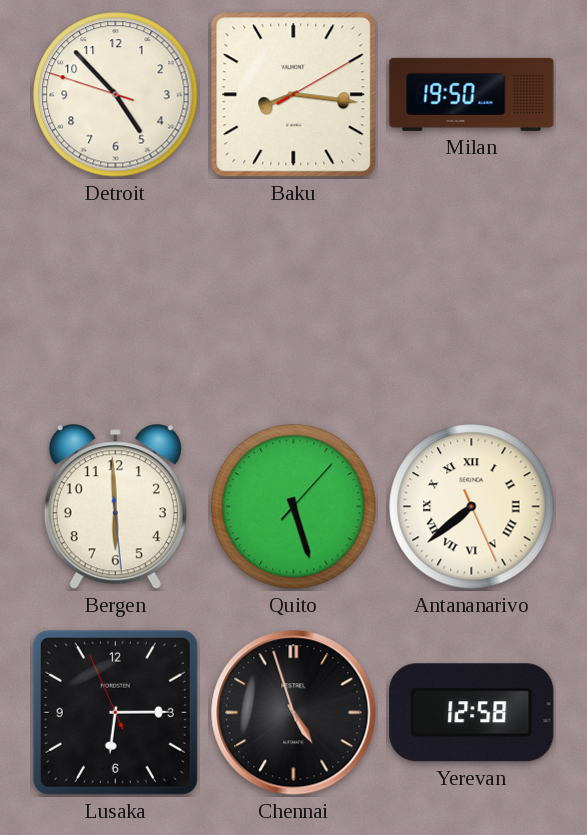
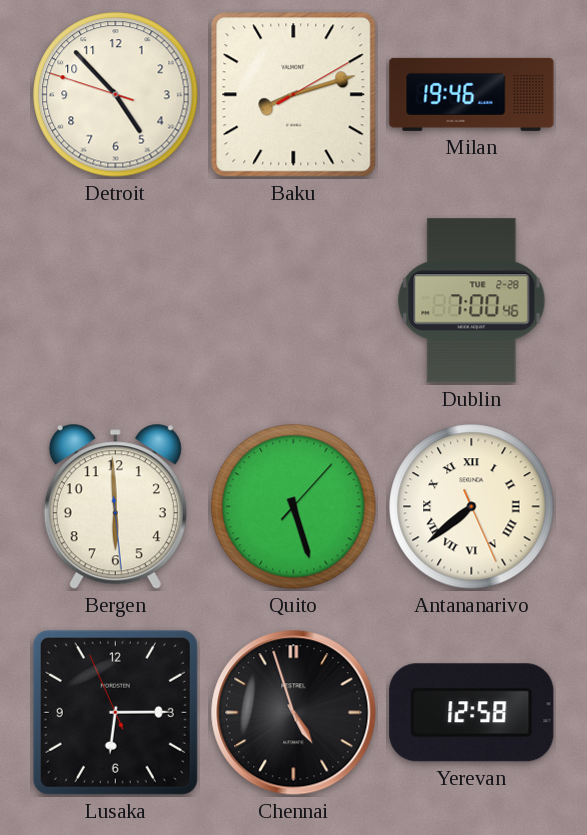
Baku: 8:16 -> 8:12
Milan: 19:50 -> 19:46
Dublin: none -> 7:00
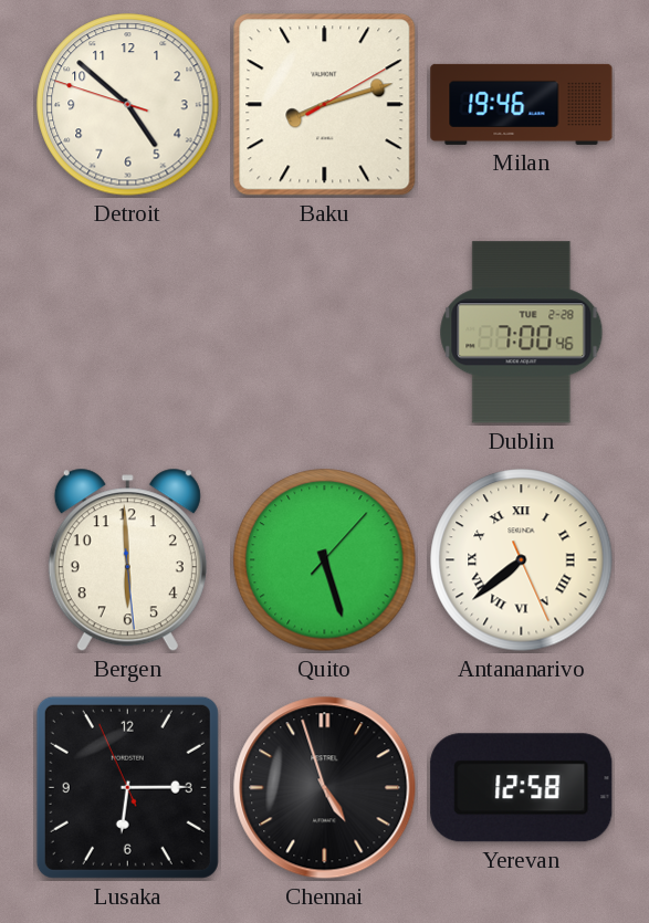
Detroit: 4:52 -> 4:51
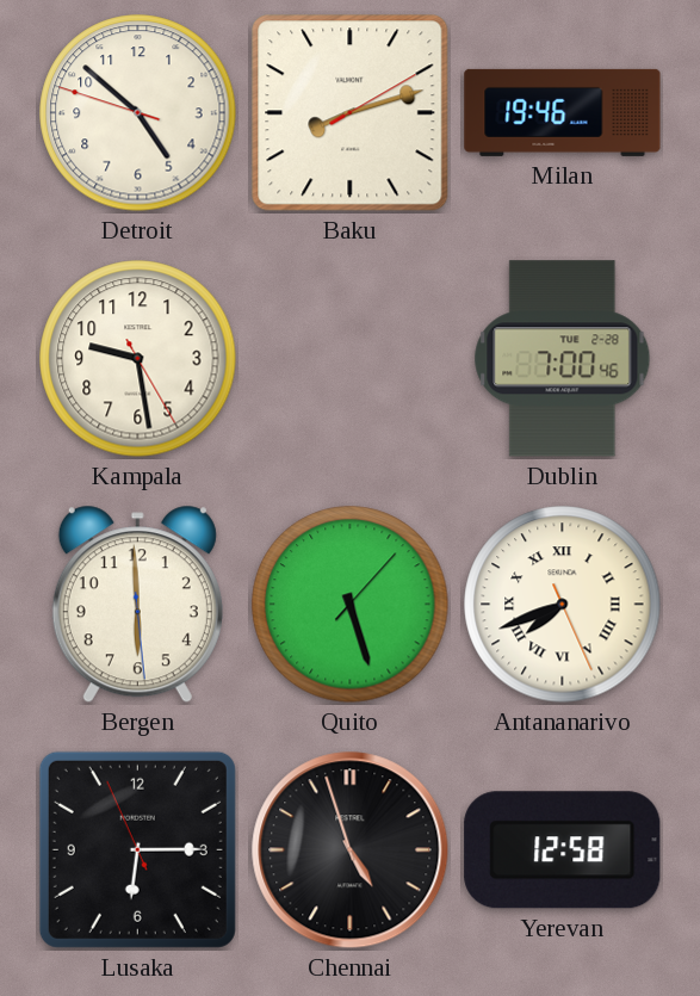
Kampala: none -> 9:28
Antananarivo: 7:38 -> 7:41
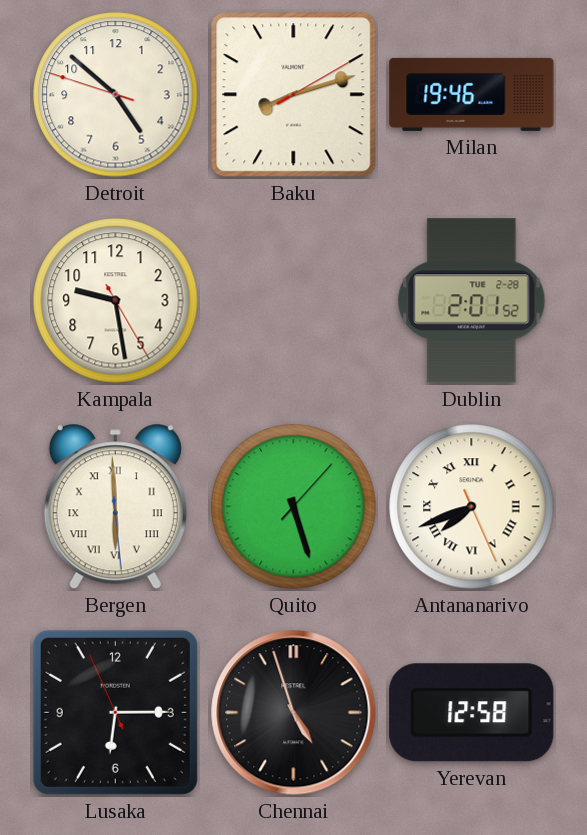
Dublin: 7:00 -> 2:01
Bergen numerals: Arabic -> Roman
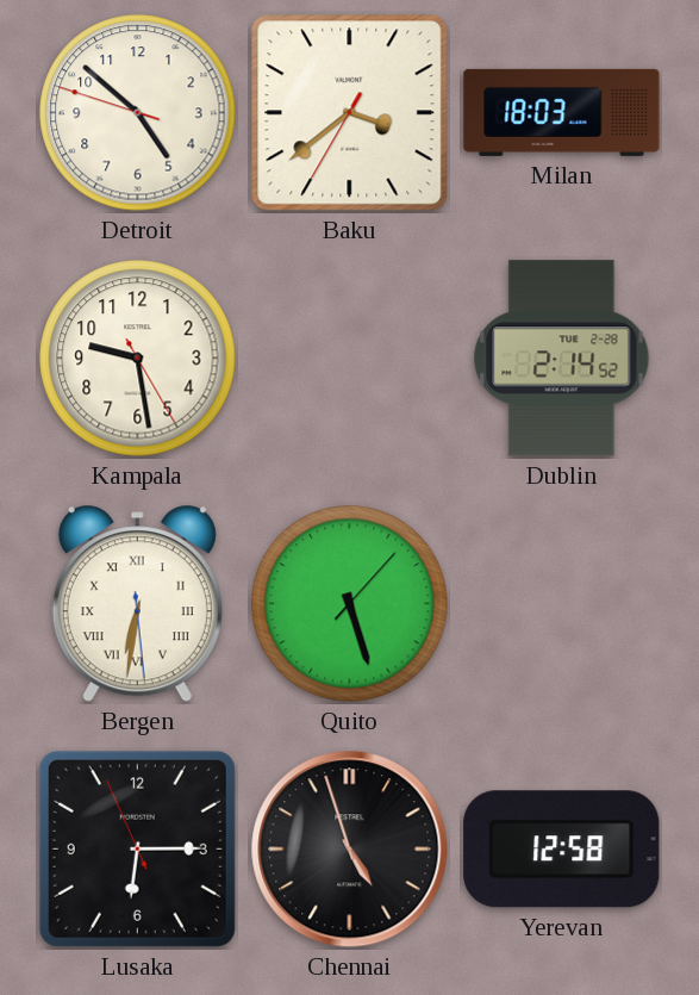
Baku: 8:12 -> 3:38
Milan: 19:46 -> 18:03
Dublin: 2:01 -> 2:14
Bergen: 5:59 -> 6:31
Antananarivo: 7:41 -> none
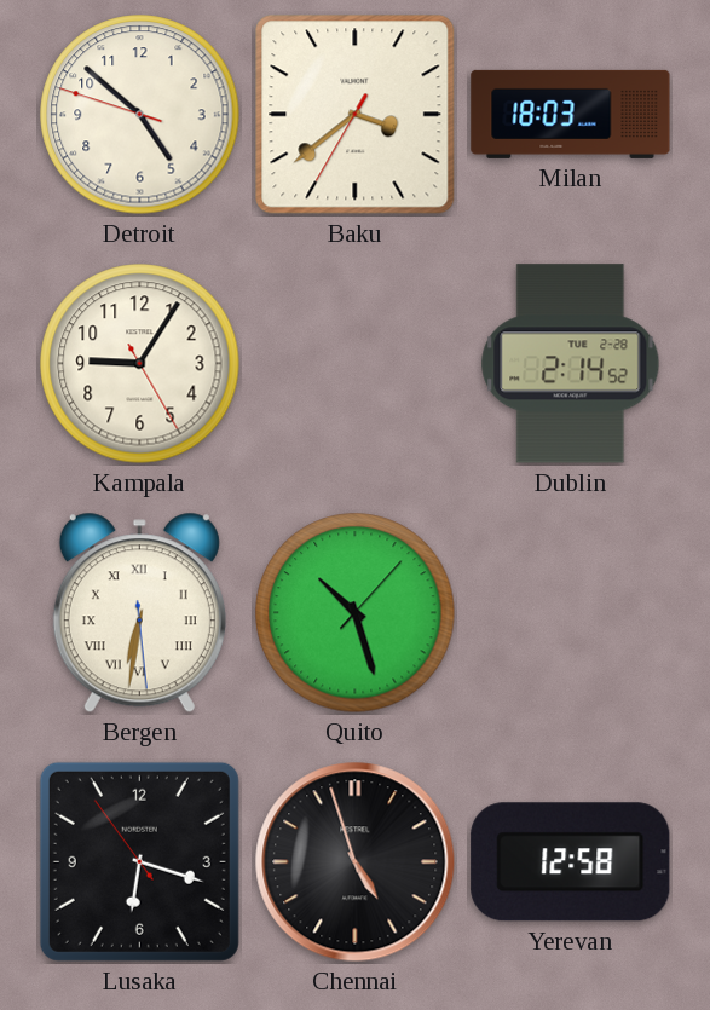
Kampala: 9:28 -> 9:05
Quito: 5:27 -> 10:27
Lusaka: 6:14 -> 6:17
